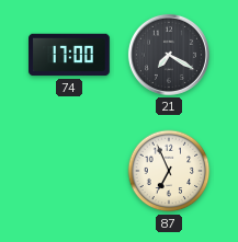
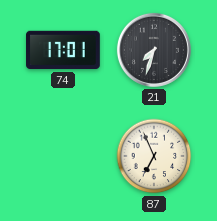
74: 17:00 -> 17:01
21: 7:20 -> 7:33
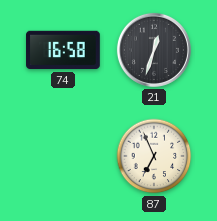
74: 17:01 -> 16:58
21: 7:33 -> 12:33
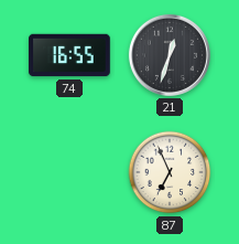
74: 16:58 -> 16:55
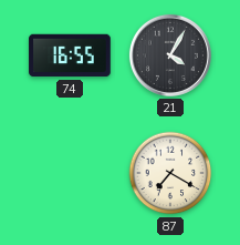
21: 12:33 -> 4:05
87: 6:56 -> 7:20
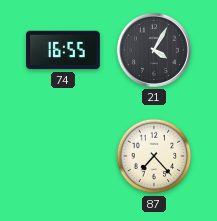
87: 7:20 -> 7:23
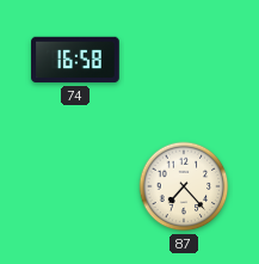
74: 16:55 -> 16:58
21: 4:05 -> none
